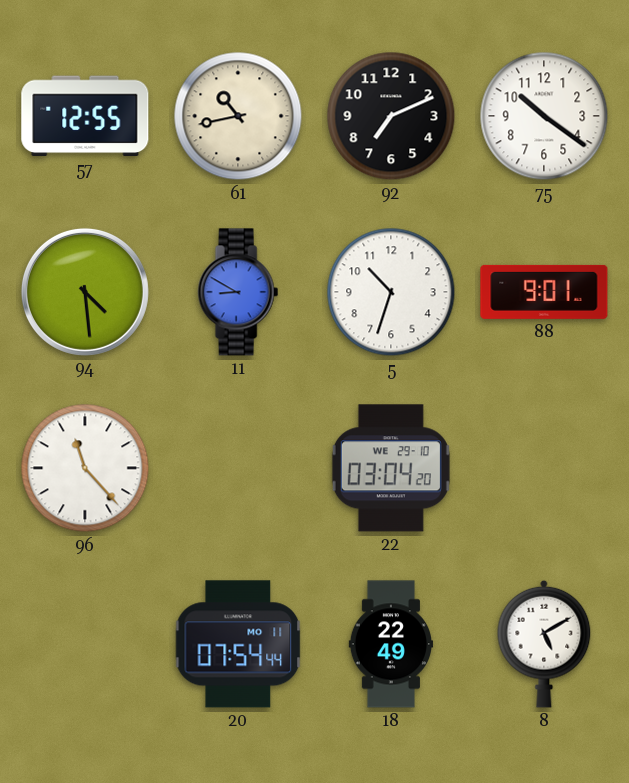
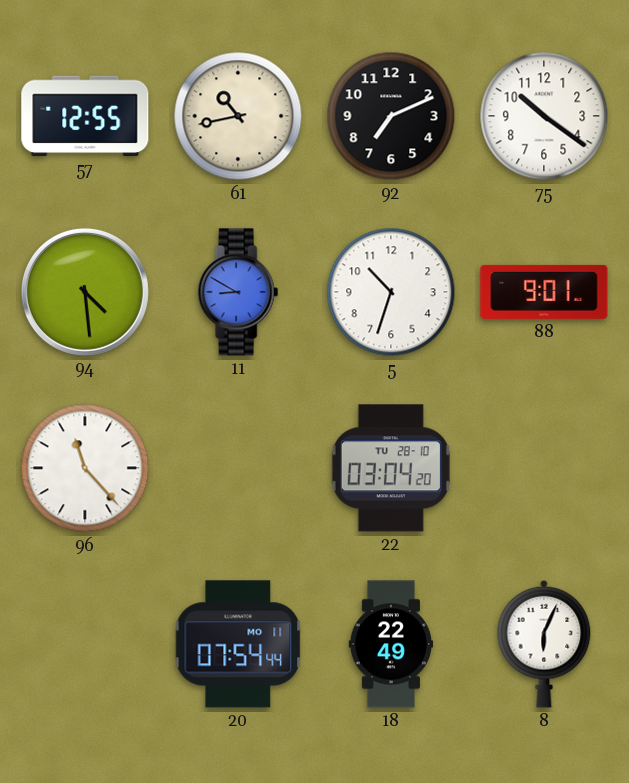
22 date: WE 29-10 -> TU 28-10
8: 5:10 -> 6:04
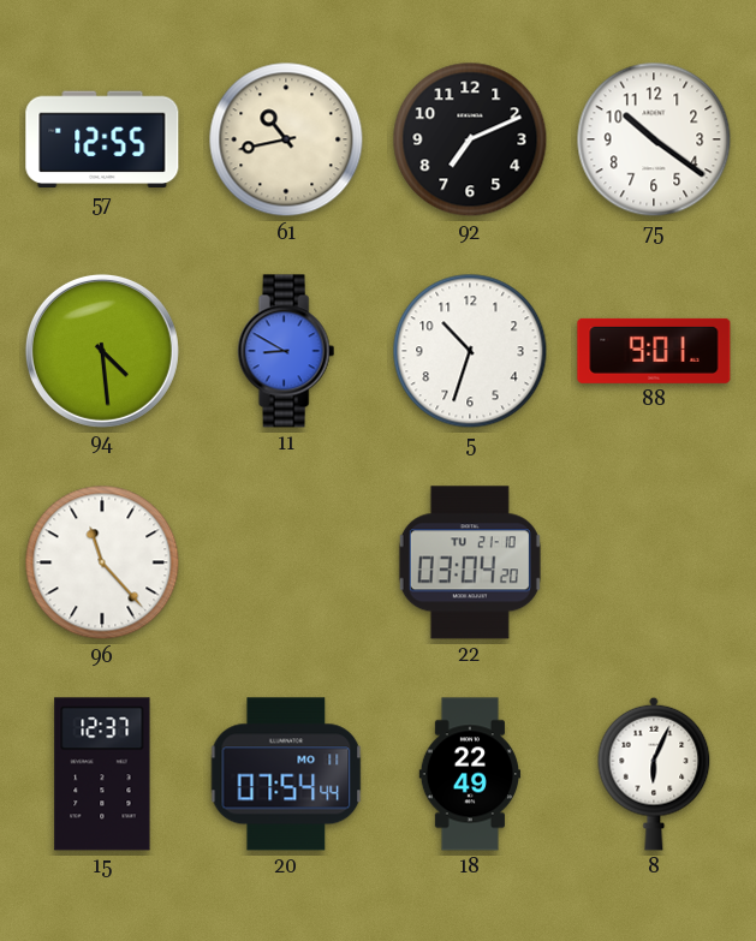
22 date: TU 28-10 -> TU 21-10
15: none -> 12:37
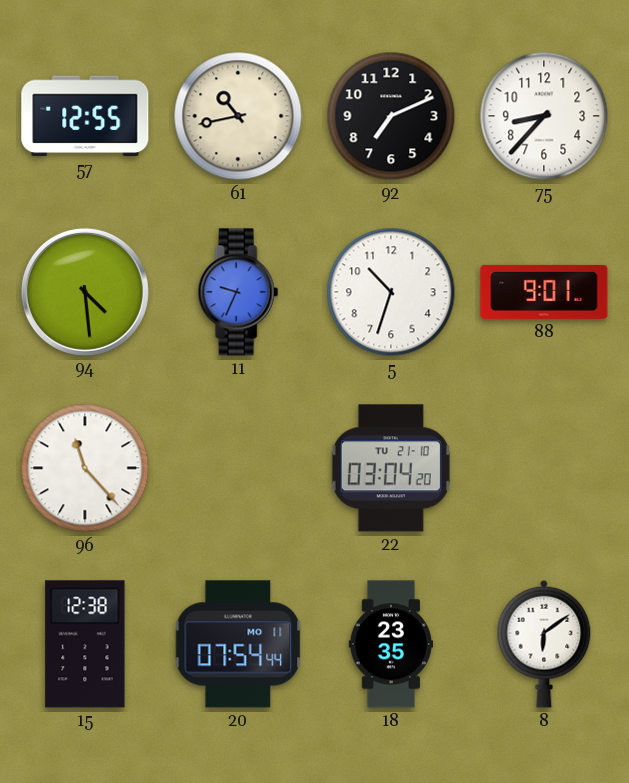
75: 10:21 -> 8:37
11: 8:50 -> 9:34
15: 12:37 -> 12:38
18: 22:49 -> 23:35
8: 6:04 -> 6:09
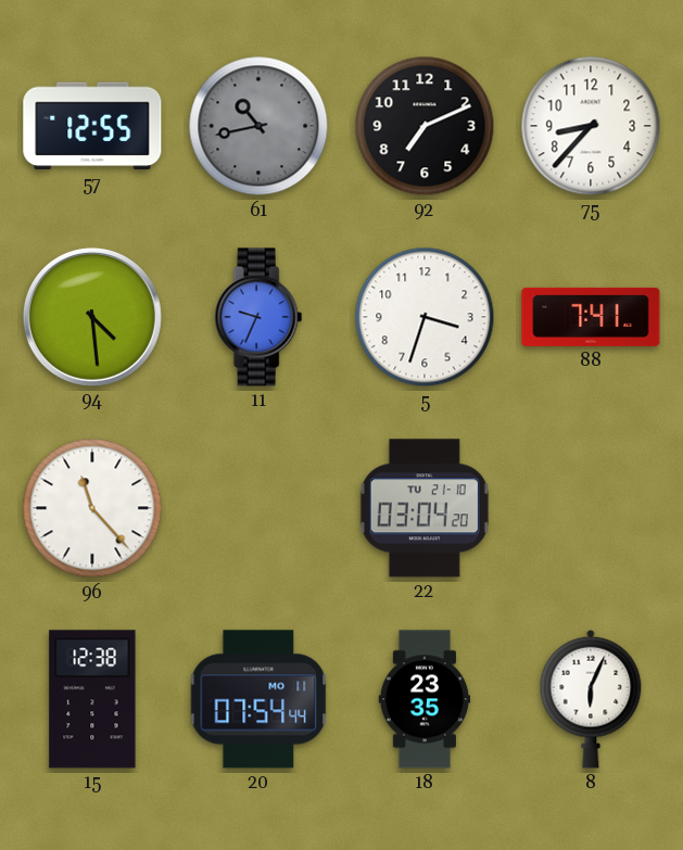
61 dial: cream -> grey
5: 10:33 -> 3:33
88: 9:01 -> 7:41
8: 6:09 -> 6:04
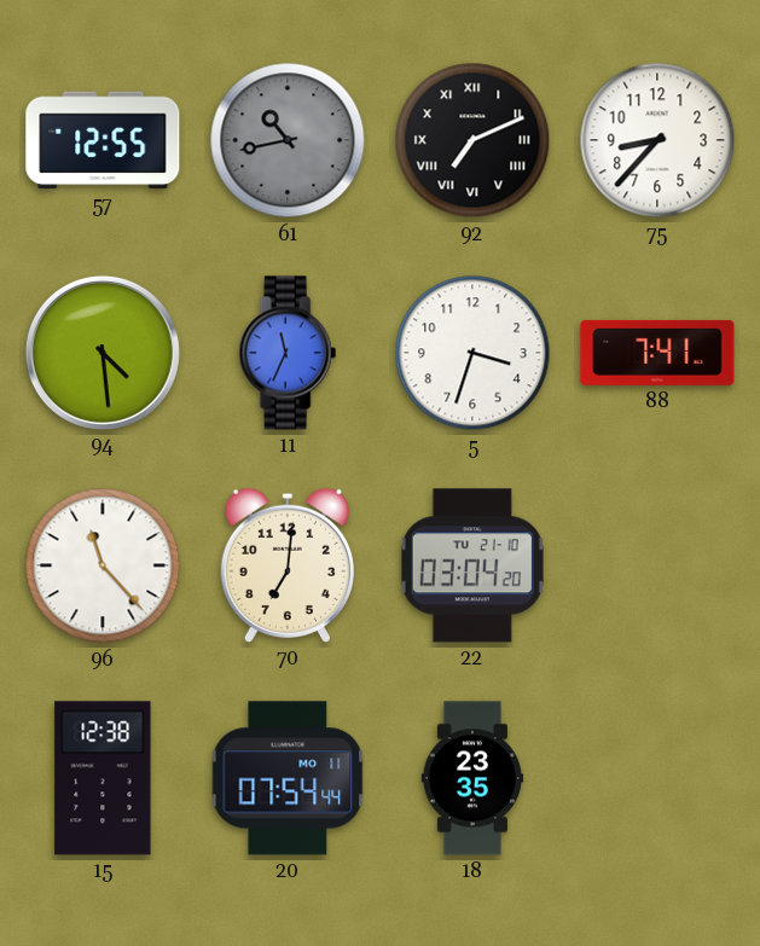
92 numerals: Arabic -> Roman
11: 9:34 -> 11:34
70: none -> 7:01
8: 6:04 -> none
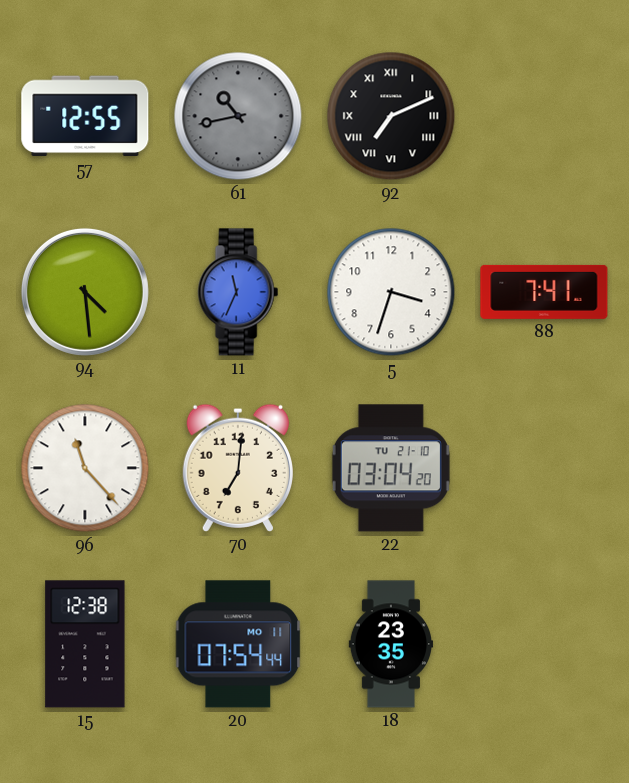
75: 8:37 -> none
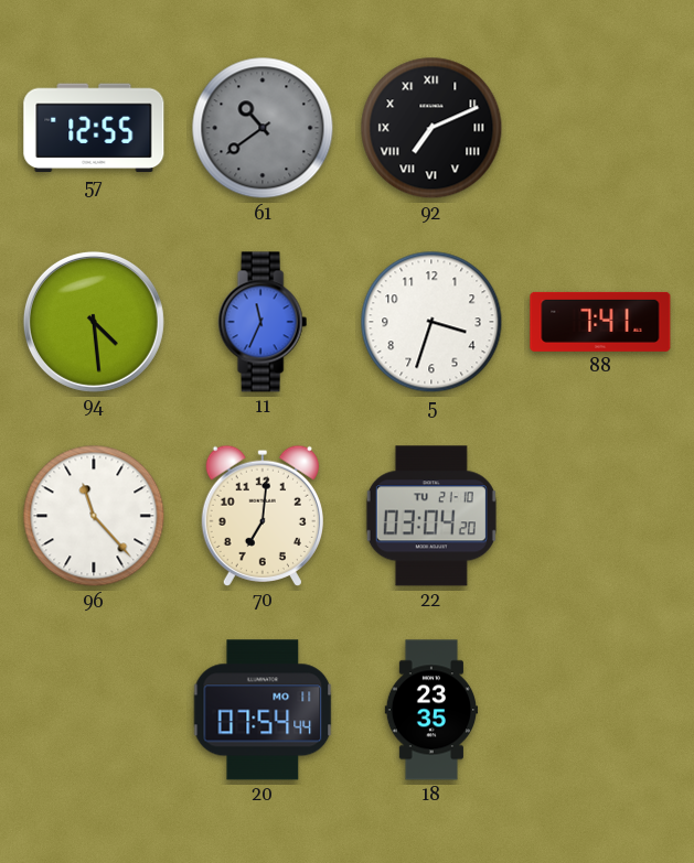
61: 10:43 -> 10:39
15: 12:38 -> none
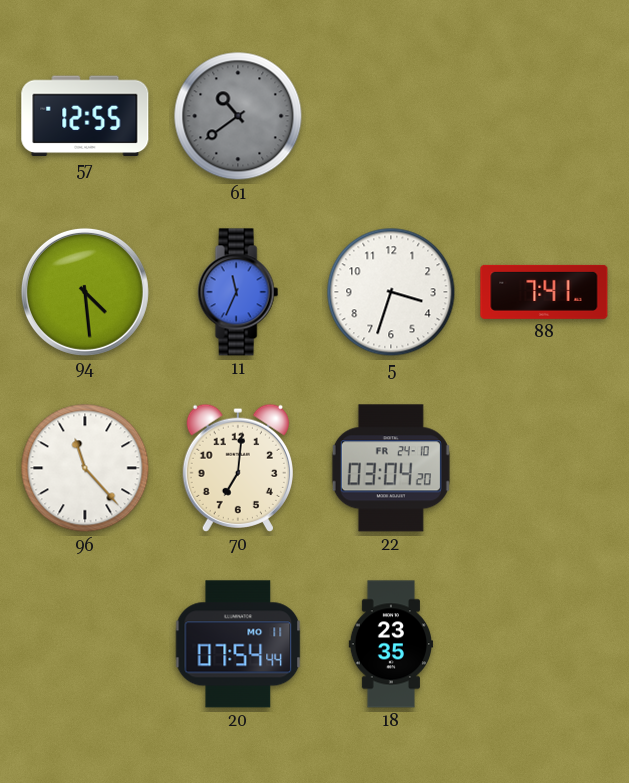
92: 7:11 -> none
22 date: TU 21-10 -> FR 24-10
